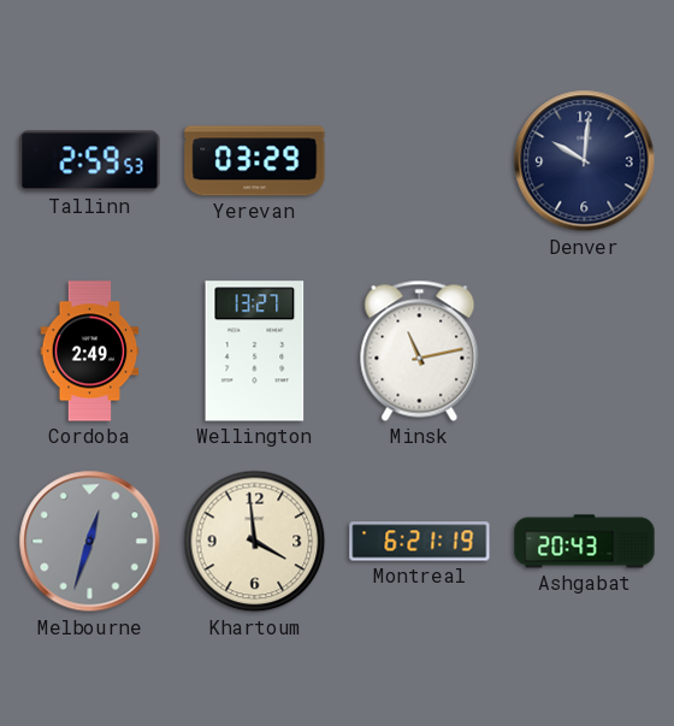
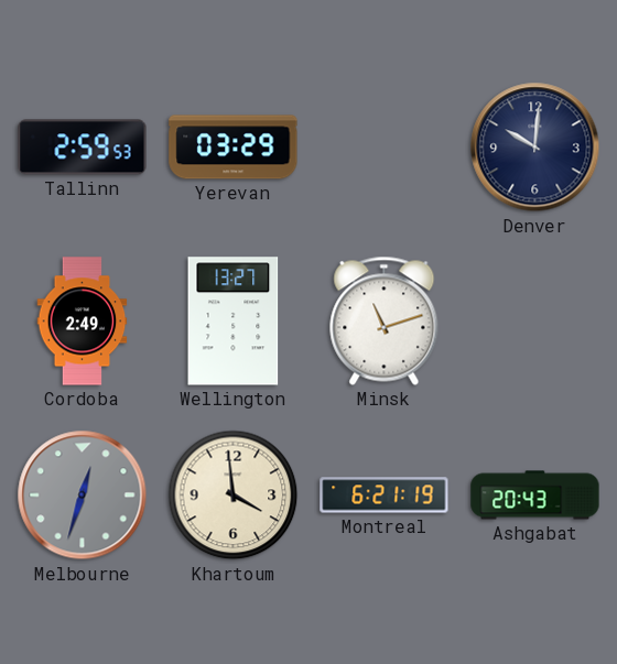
Minsk: 11:13 -> 11:12
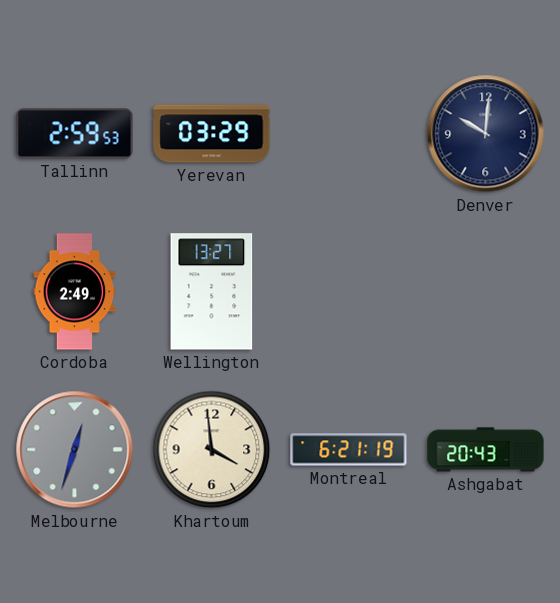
Minsk: 11:12 -> none
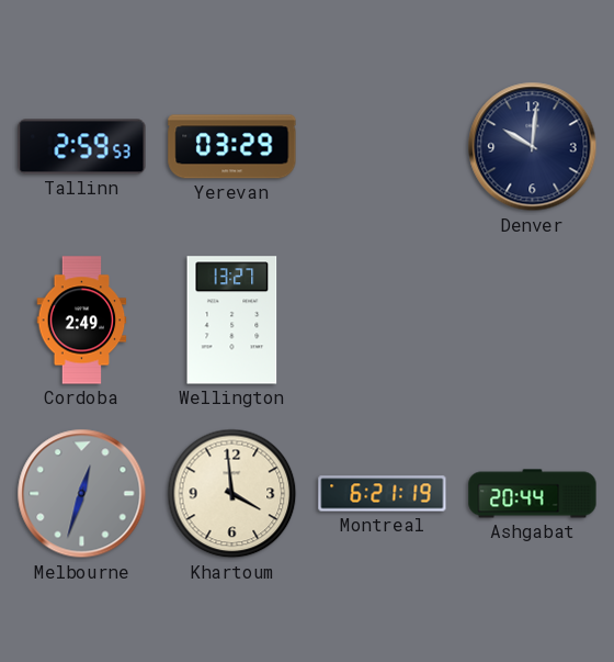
Ashgabat: 20:43 -> 20:44
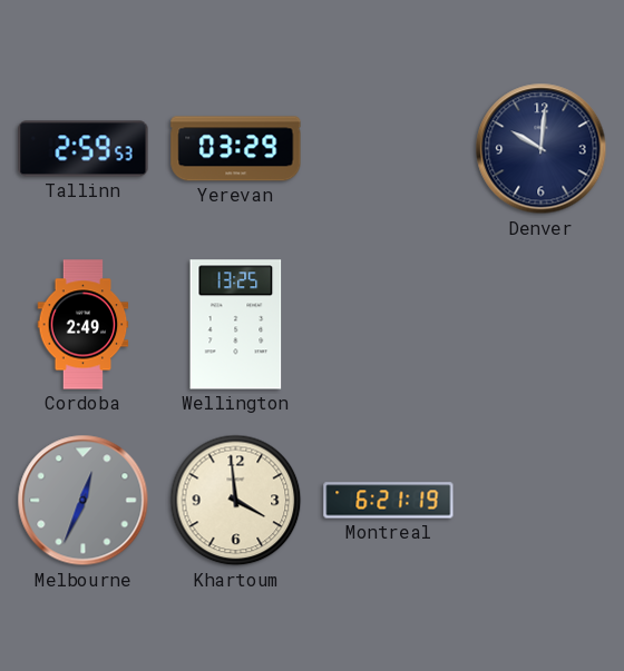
Wellington: 13:27 -> 13:25
Melbourne: 12:33 -> 12:34
Ashgabat: 20:44 -> none
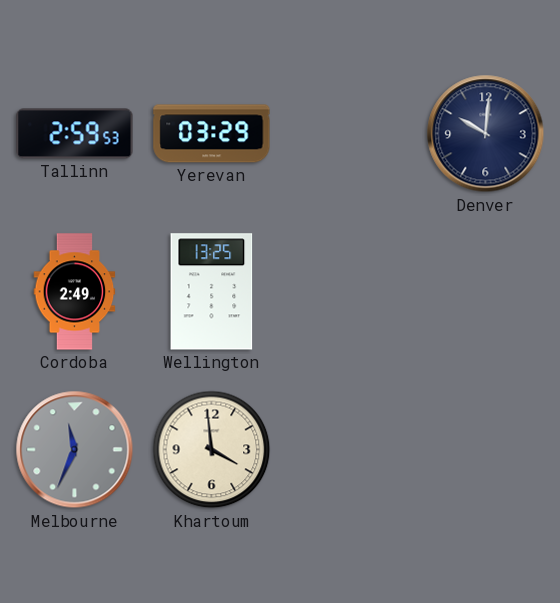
Melbourne: 12:34 -> 11:34
Montreal: 6:21 -> none
